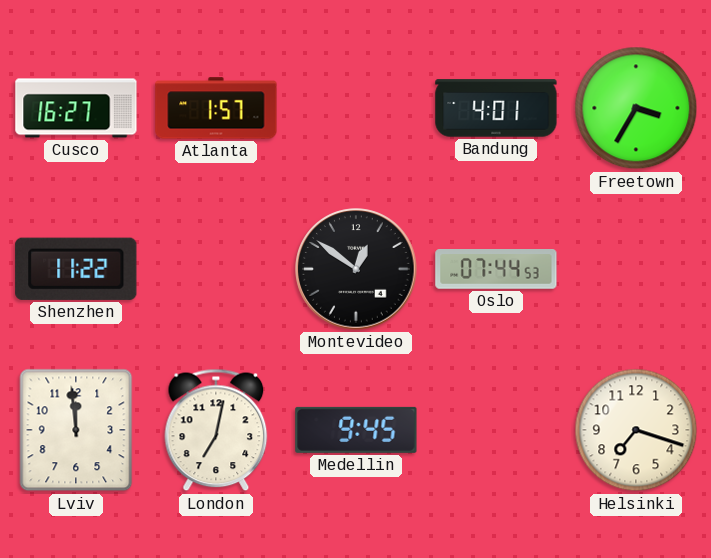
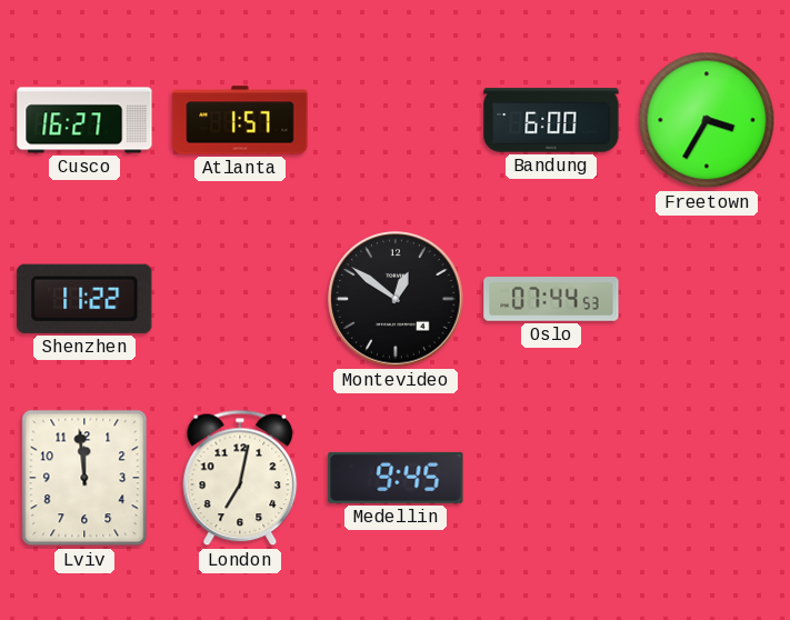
Bandung: 4:01 -> 6:00
Helsinki: 7:18 -> none
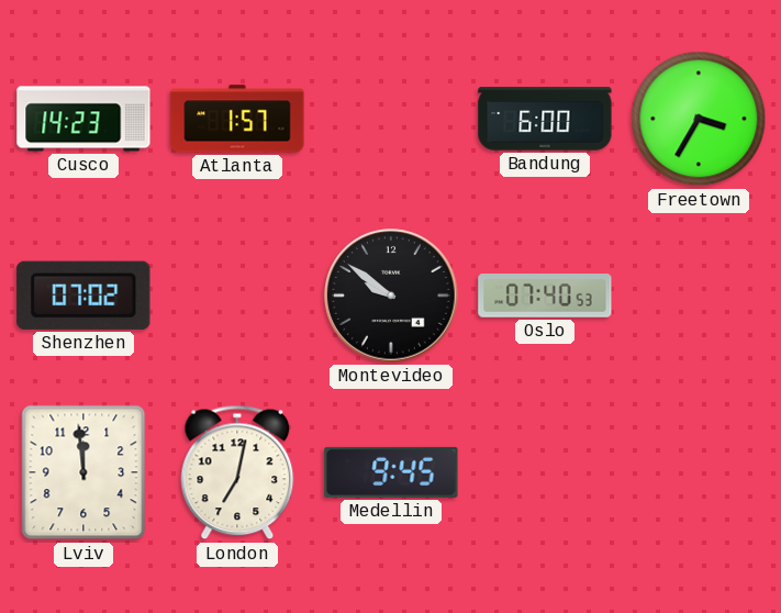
Cusco: 16:27 -> 14:23
Shenzhen: 11:22 -> 07:02
Montevideo: 12:51 -> 9:51
Oslo: 07:44 -> 07:40
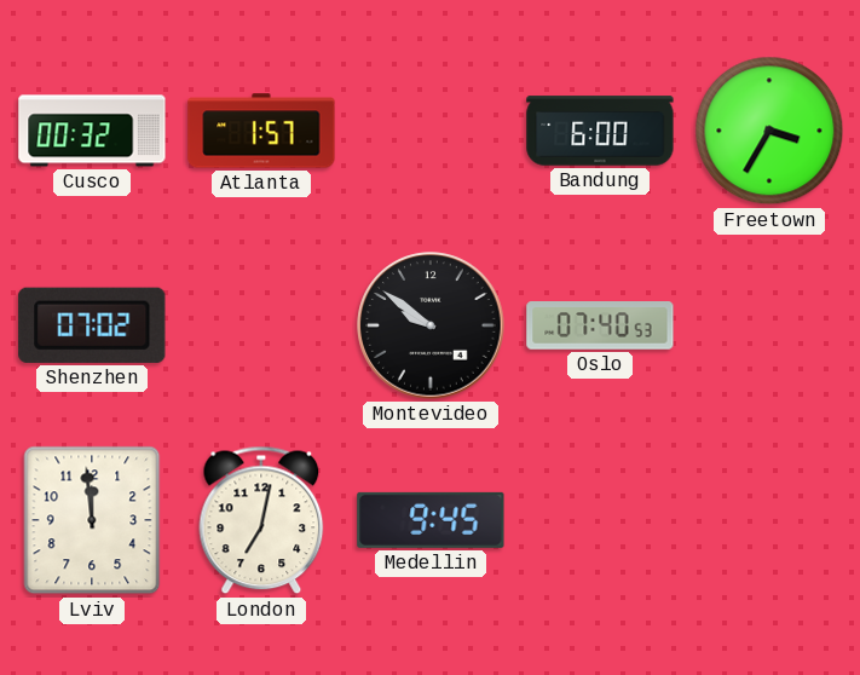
Cusco: 14:23 -> 00:32
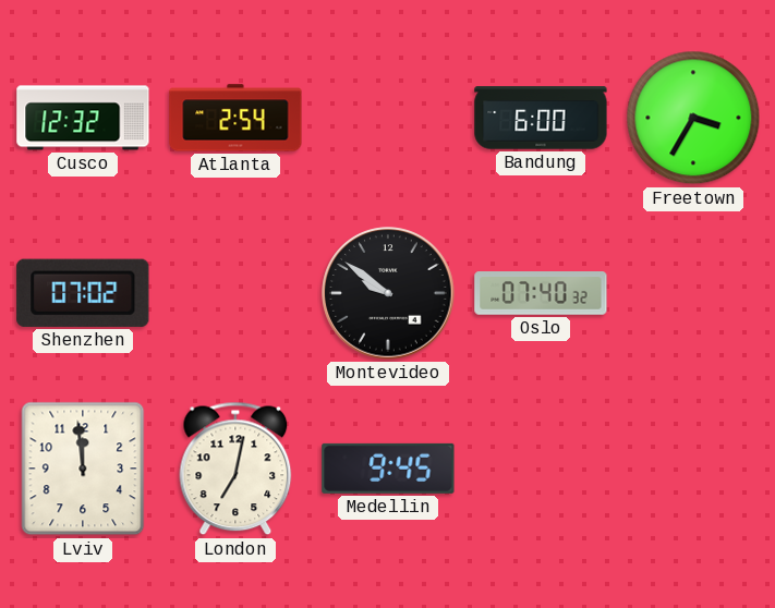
Cusco: 00:32 -> 12:32
Atlanta: 1:57 -> 2:54
Oslo: 07:40:53 -> 07:40:32
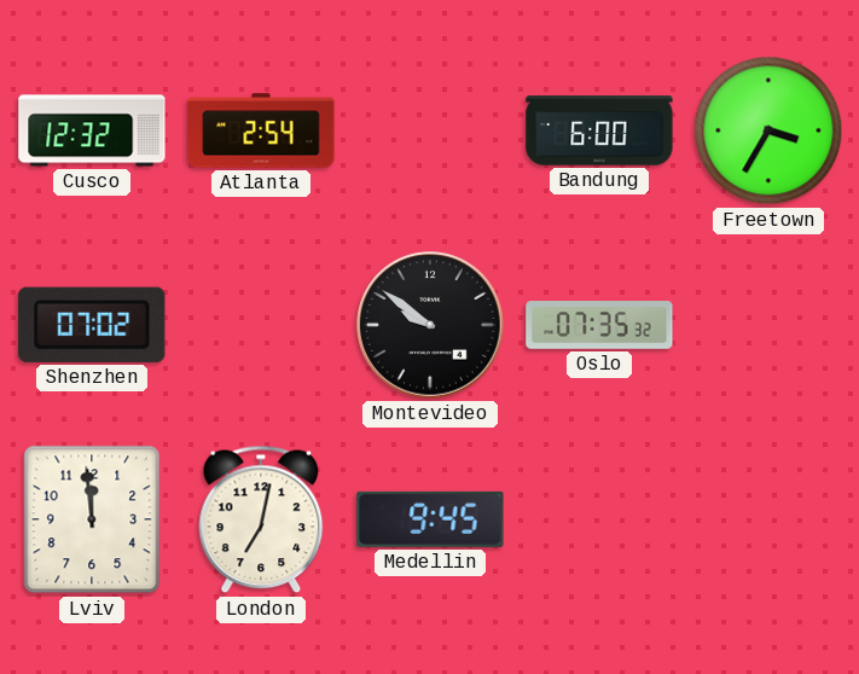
Oslo: 07:40 -> 07:35
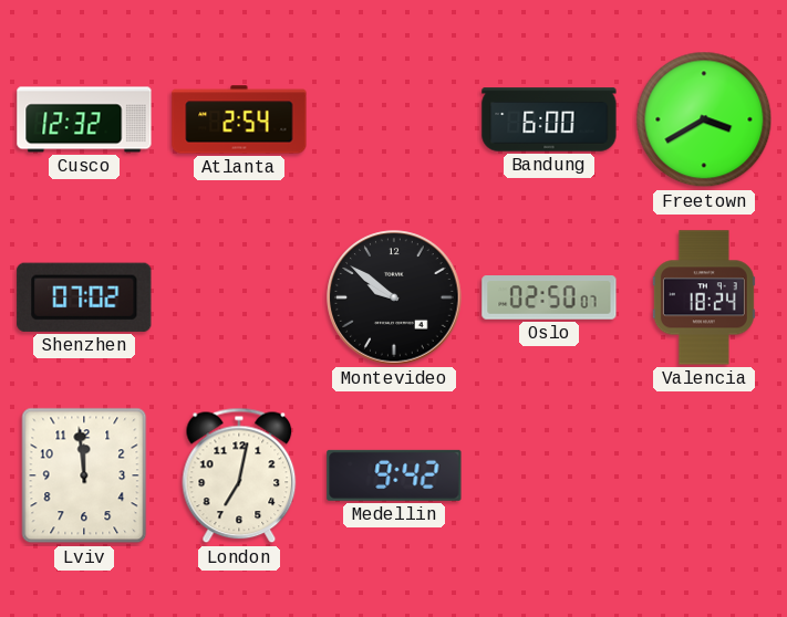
Freetown: 3:35 -> 3:40
Oslo: 07:35 -> 02:50
Valencia: none -> 18:24
Medellin: 9:45 -> 9:42
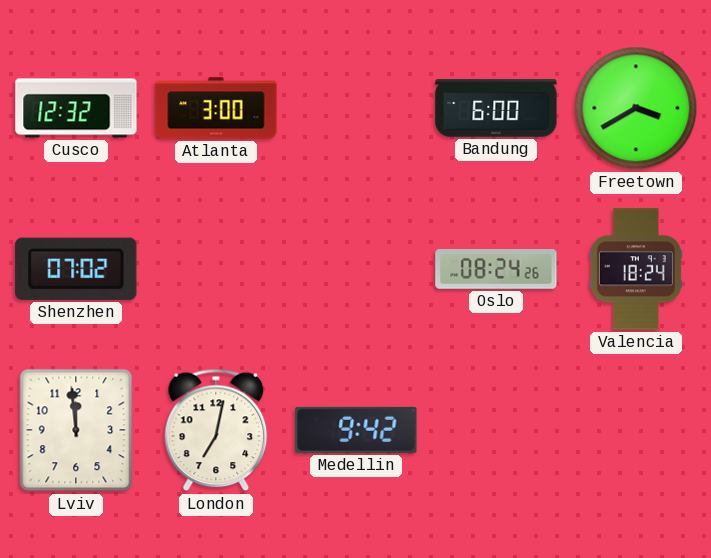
Atlanta: 2:54 -> 3:00
Montevideo: 9:51 -> none
Oslo: 02:50 -> 08:24
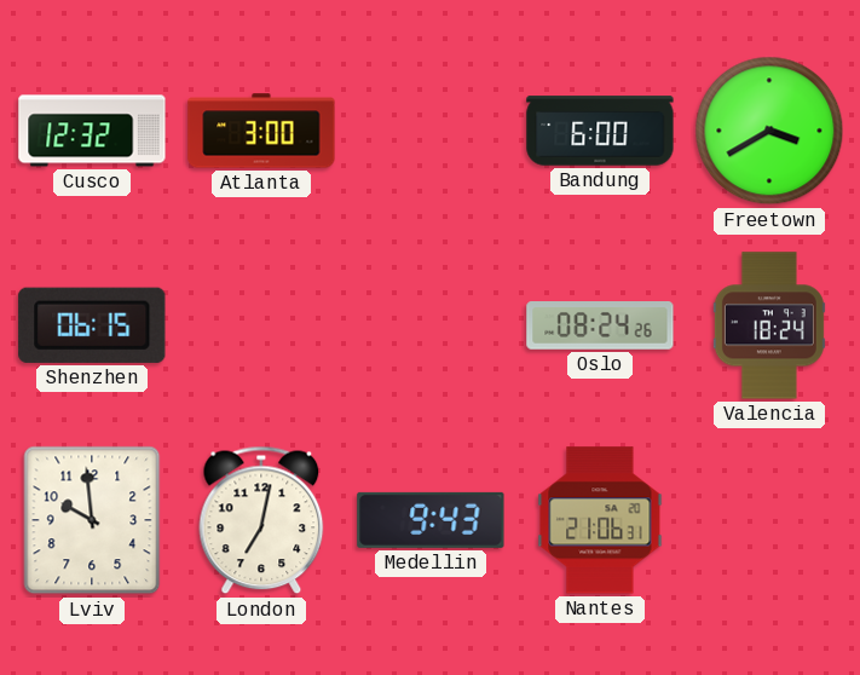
Shenzhen: 07:02 -> 06:15
Lviv: 11:59 -> 9:59
Medellin: 9:42 -> 9:43
Nantes: none -> 21:06
